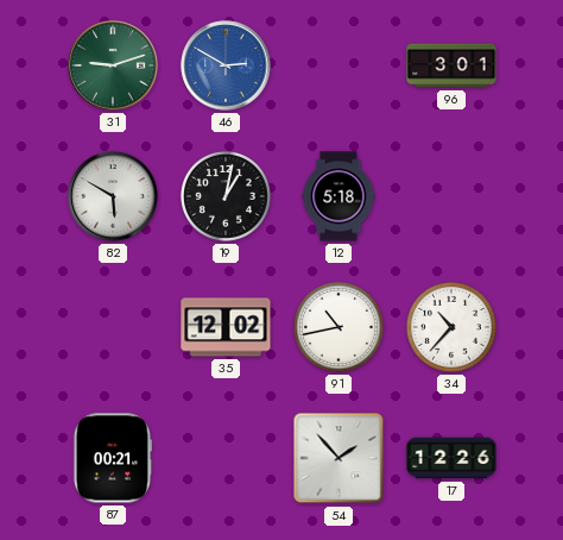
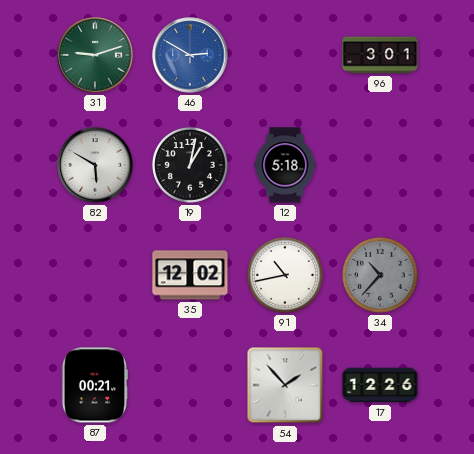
34 dial: white -> grey
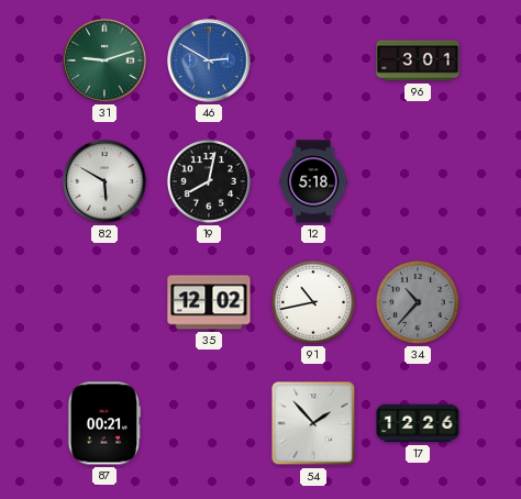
19: 1:02 -> 8:02
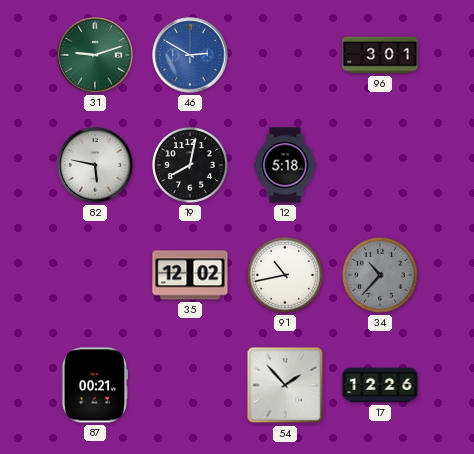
82: 5:50 -> 5:47
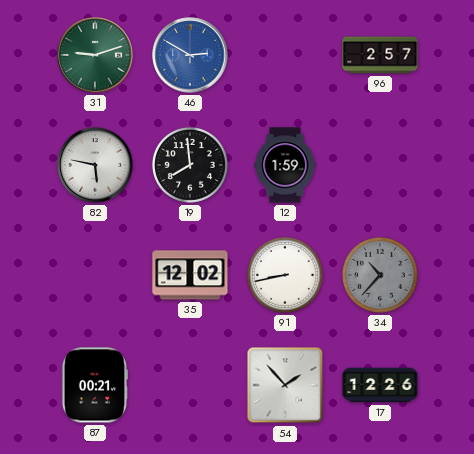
96: 3:01 -> 2:57
19: 8:02 -> 7:59
12: 5:18 -> 1:59
91: 10:43 -> 8:43
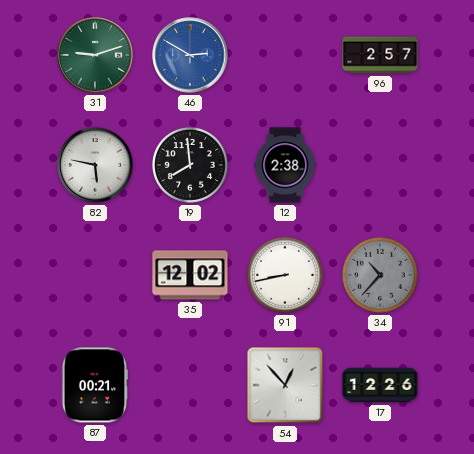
12: 1:59 -> 2:38
54: 1:53 -> 12:53
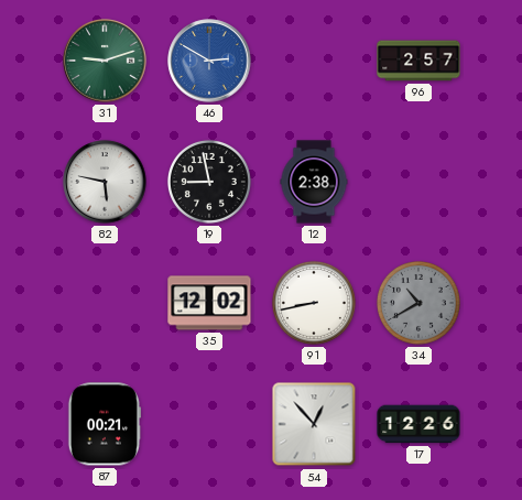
19: 7:59 -> 8:58
34: 10:37 -> 10:40
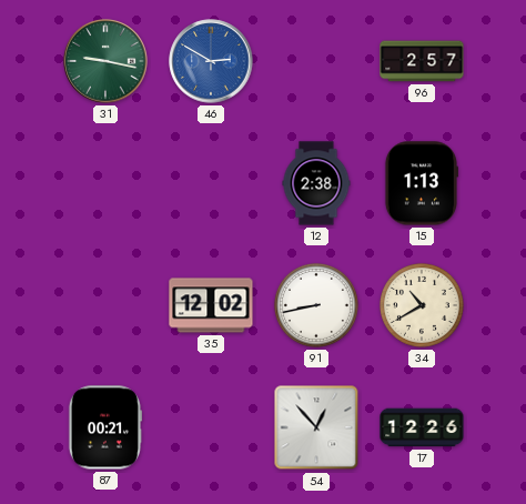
31: 9:12 -> 9:17
82: 5:47 -> none
19: 8:58 -> none
15: none -> 1:13
34 dial: grey -> cream
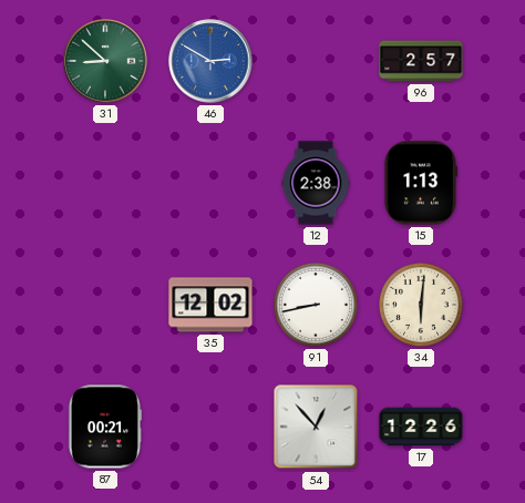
31: 9:17 -> 8:52
34: 10:40 -> 6:01
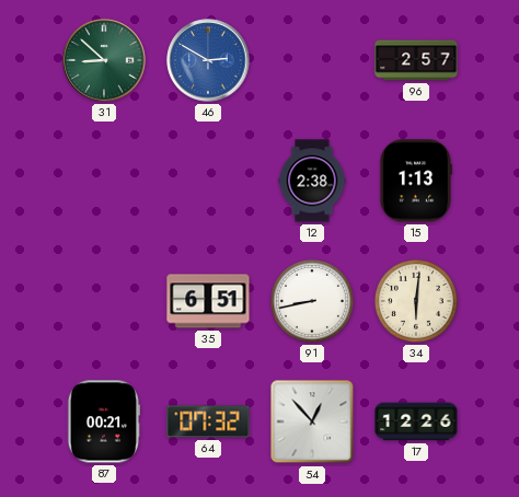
35: 12:02 -> 6:51
64: none -> 07:32
